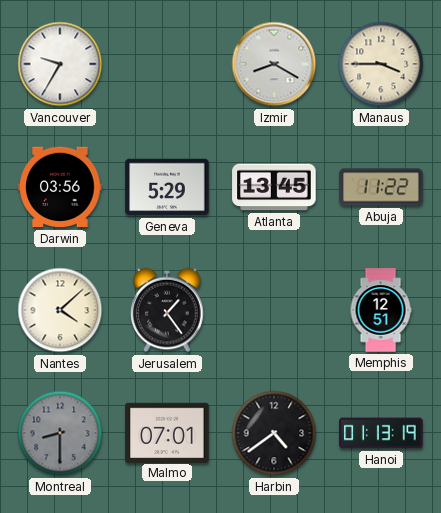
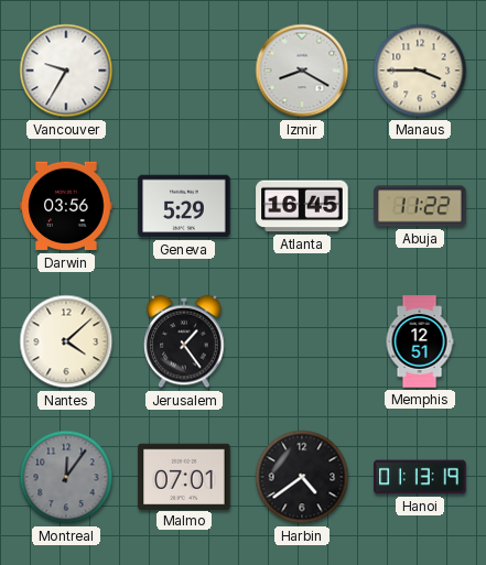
Atlanta: 13:45 -> 16:45
Montreal: 8:30 -> 12:06
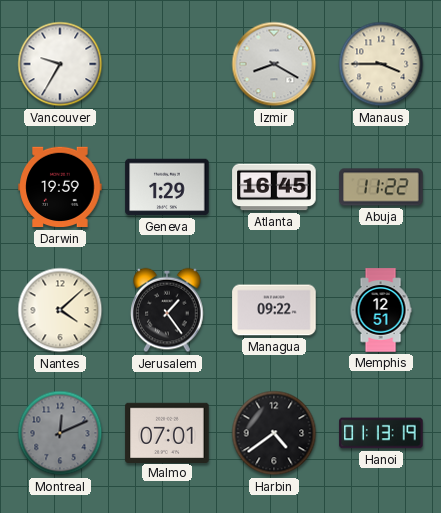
Darwin: 03:56 -> 19:59
Geneva: 5:29 -> 1:29
Managua: none -> 09:22
Montreal: 12:06 -> 12:11
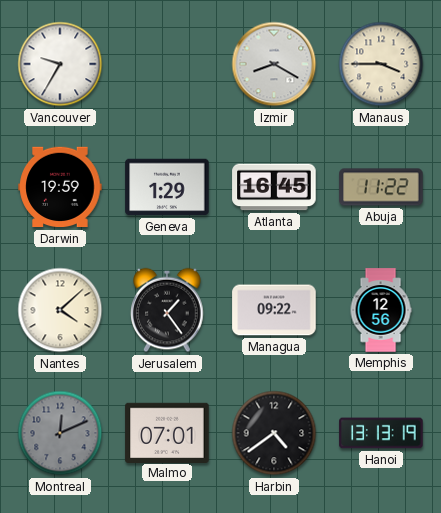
Memphis: 12:51 -> 12:56
Hanoi: 01:13 -> 13:13
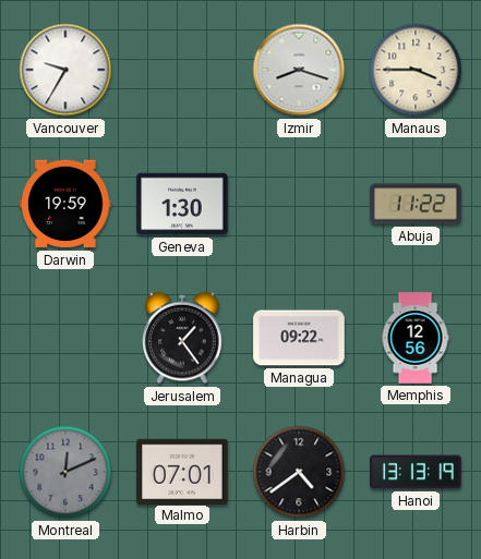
Izmir: 8:20 -> 8:18
Geneva: 1:29 -> 1:30
Atlanta: 16:45 -> none
Nantes: 4:08 -> none
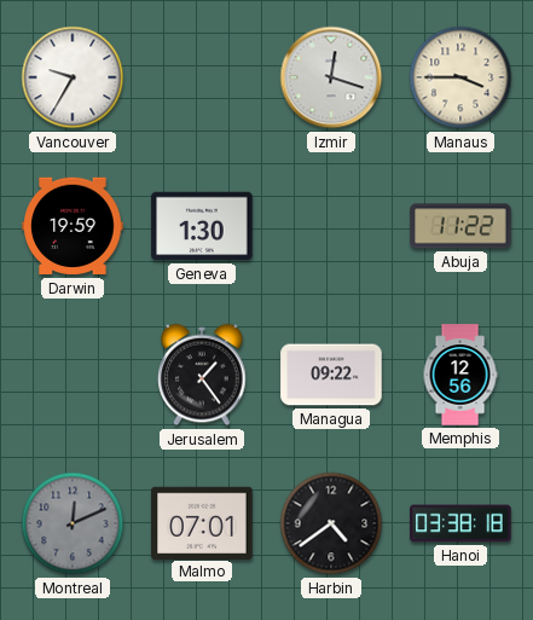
Izmir: 8:18 -> 12:18
Hanoi: 13:13 -> 03:38
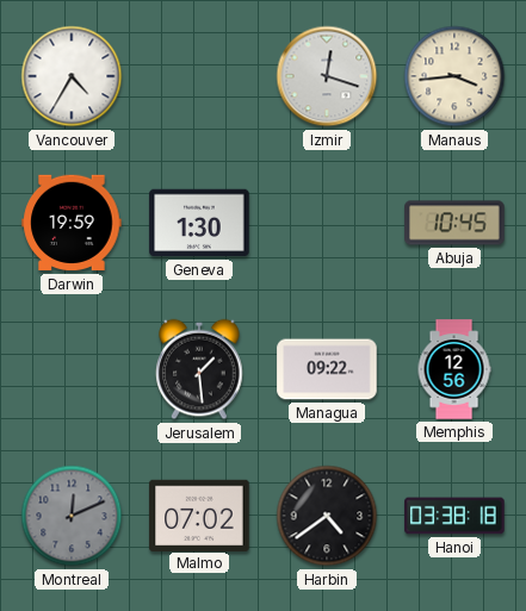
Vancouver: 9:35 -> 4:35
Manaus: 3:45 -> 3:44
Abuja: 11:22 -> 10:45
Jerusalem: 1:24 -> 1:29
Malmo: 07:01 -> 07:02
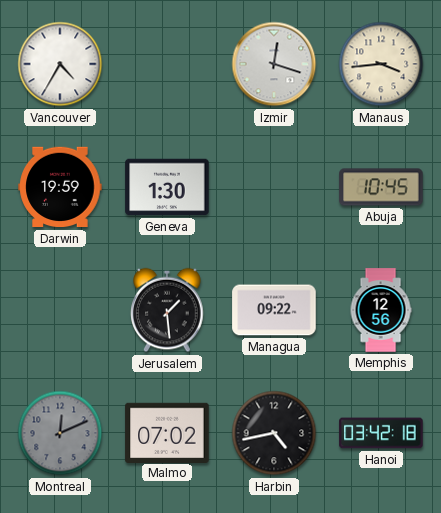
Harbin: 4:39 -> 4:43
Hanoi: 03:38 -> 03:42
